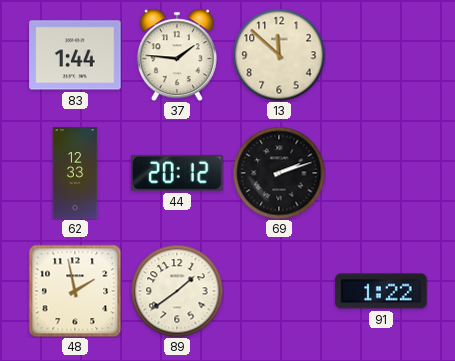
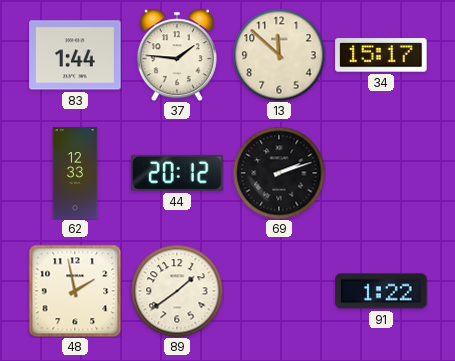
34: none -> 15:17
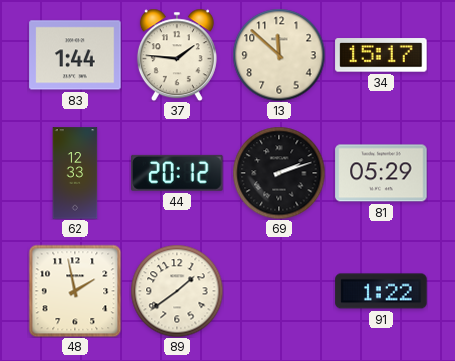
81: none -> 05:29
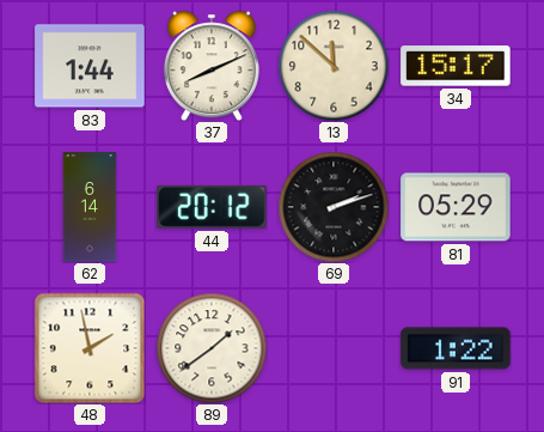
37: 1:46 -> 8:11
62: 12:33 -> 6:14
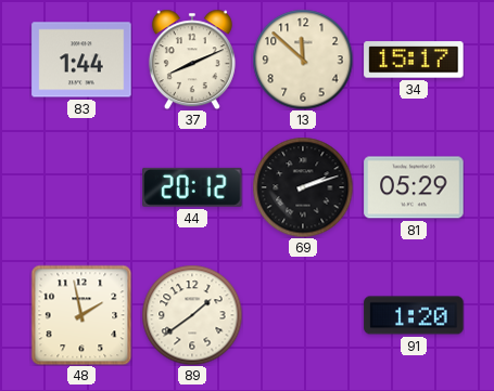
62: 6:14 -> none
91: 1:22 -> 1:20
